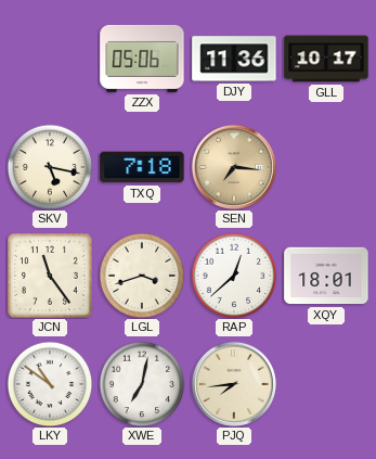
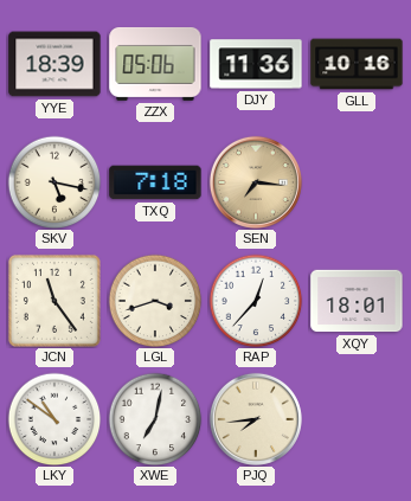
YYE: none -> 18:39
GLL: 10:17 -> 10:16
RAP: 12:38 -> 12:37
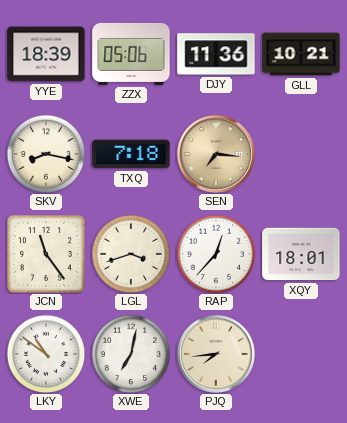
GLL: 10:16 -> 10:21
SKV: 5:17 -> 8:17
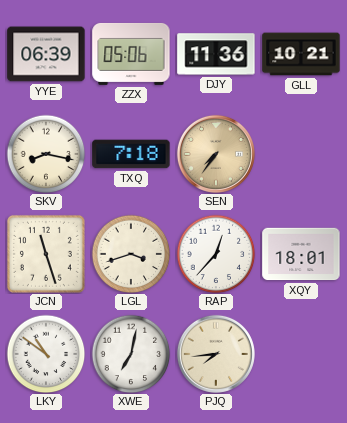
YYE: 18:39 -> 06:39
SEN: 7:16 -> 7:36
JCN: 11:24 -> 11:27
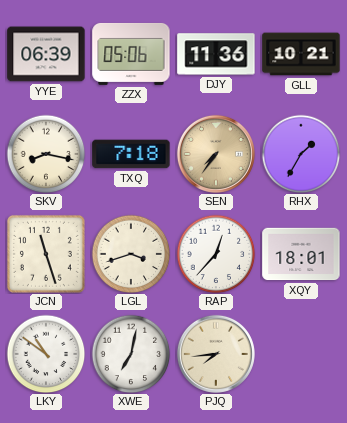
RHX: none -> 1:35
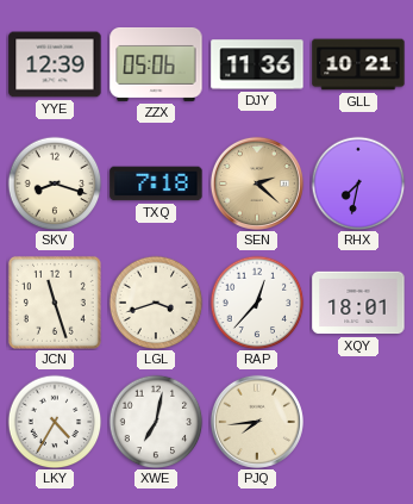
YYE: 06:39 -> 12:39
SKV: 8:17 -> 8:18
SEN: 7:36 -> 2:22
RHX: 1:35 -> 7:32
LKY: 10:51 -> 4:35
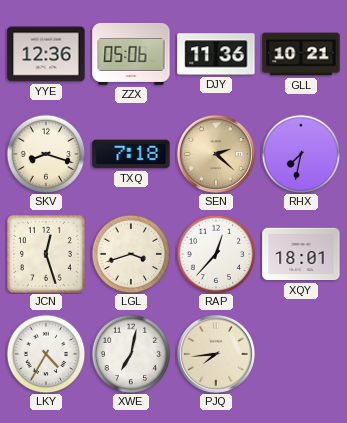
YYE: 12:39 -> 12:36
JCN: 11:27 -> 12:27
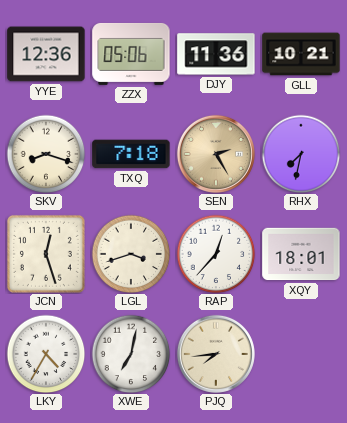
SEN: 2:22 -> 2:25
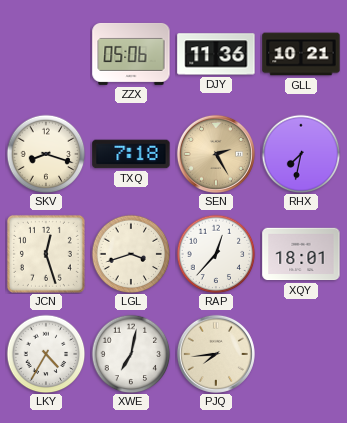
YYE: 12:36 -> none
